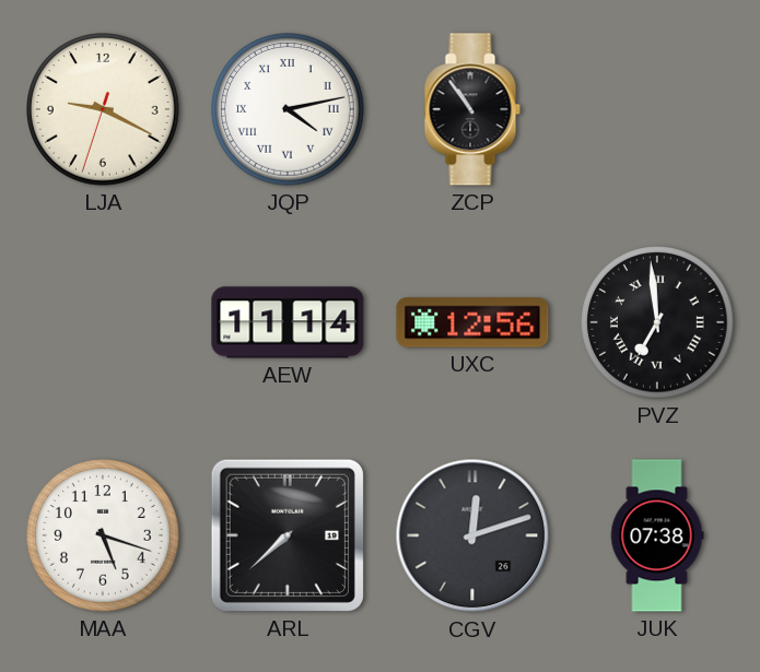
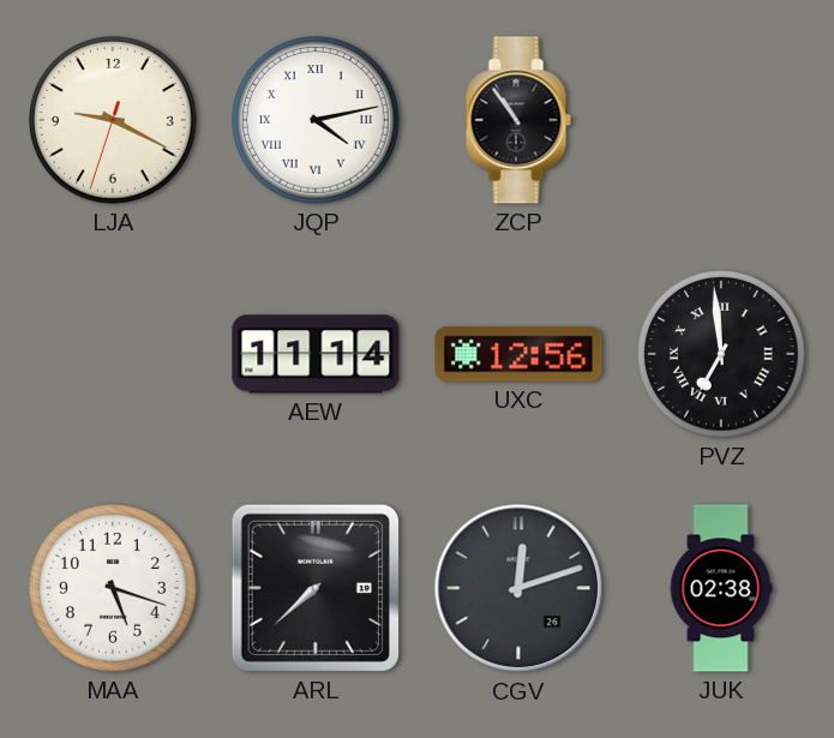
JUK: 07:38 -> 02:38
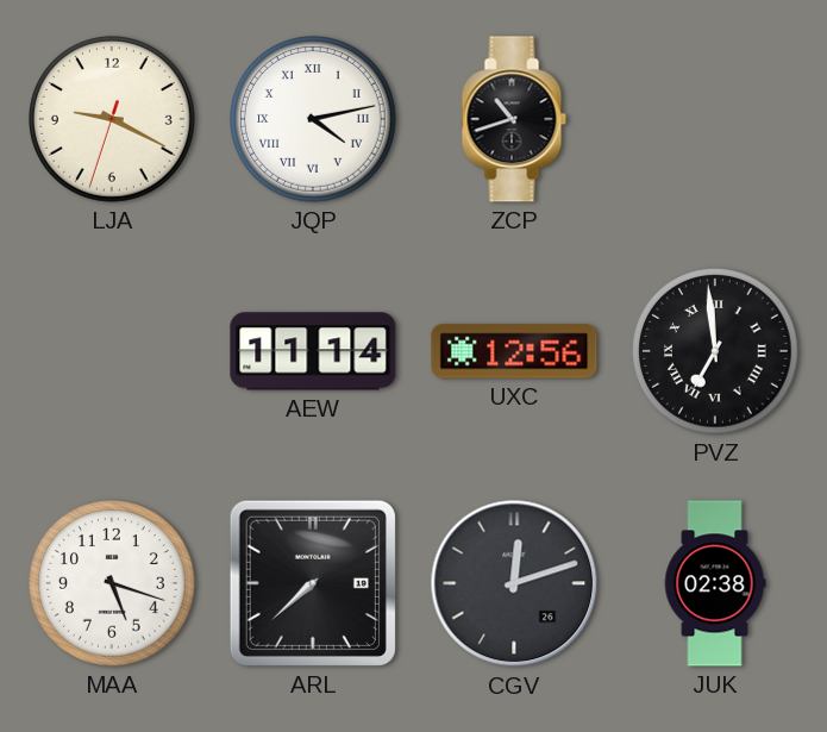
ZCP: 10:54 -> 10:42
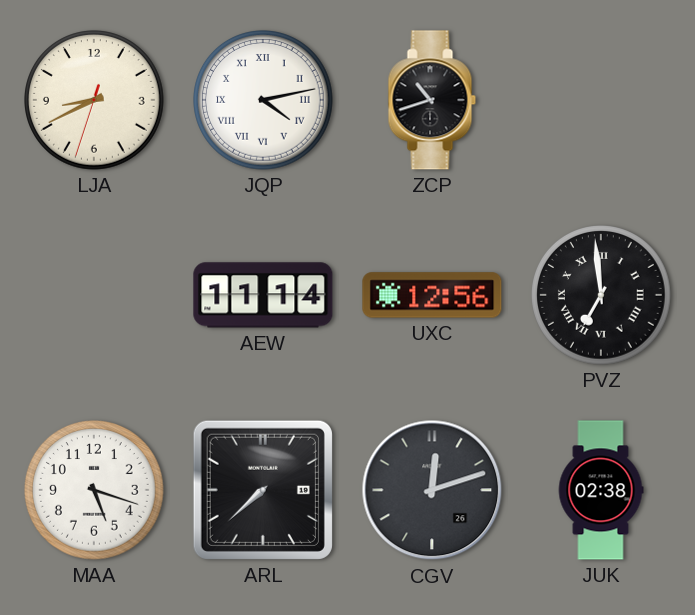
LJA: 9:19 -> 8:40
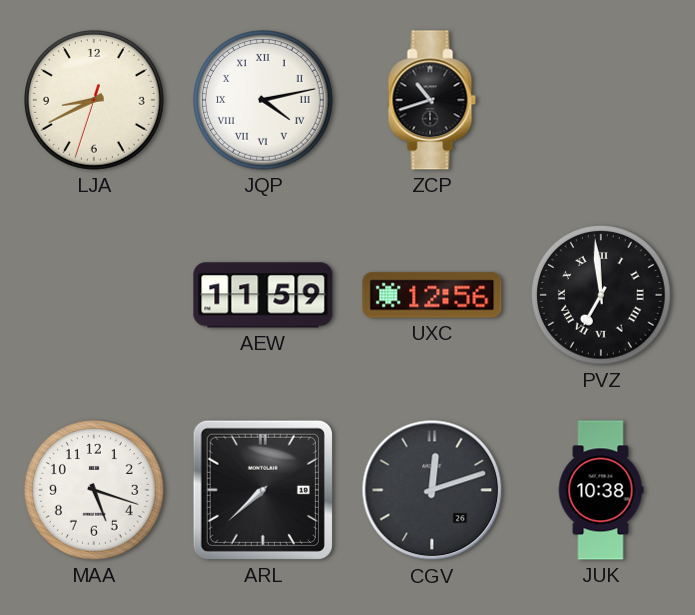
AEW: 11:14 -> 11:59
JUK: 02:38 -> 10:38
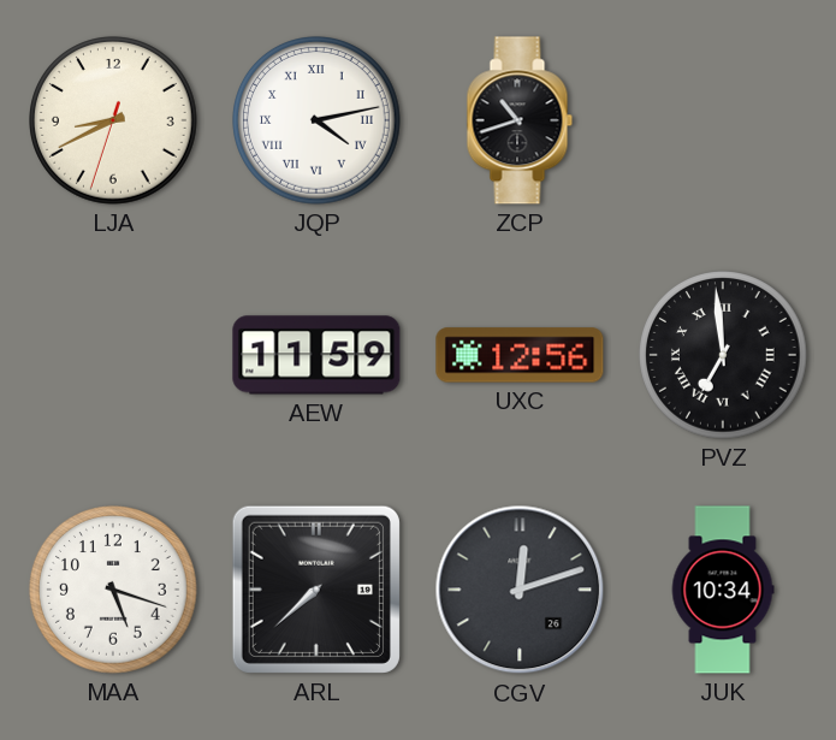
JUK: 10:38 -> 10:34
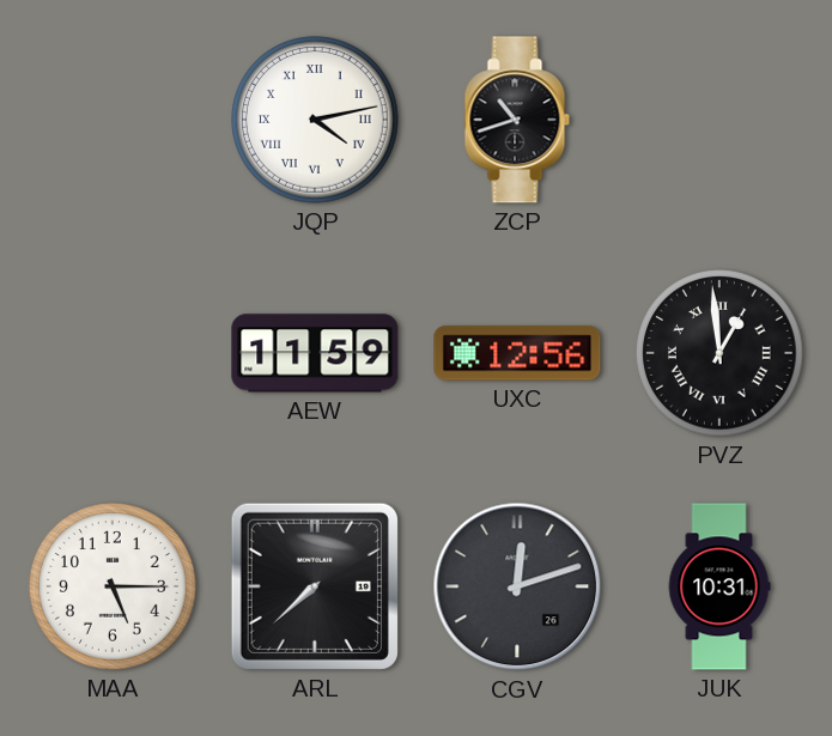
LJA: 8:40 -> none
PVZ: 6:59 -> 12:59
MAA: 5:18 -> 5:15
JUK: 10:34 -> 10:31
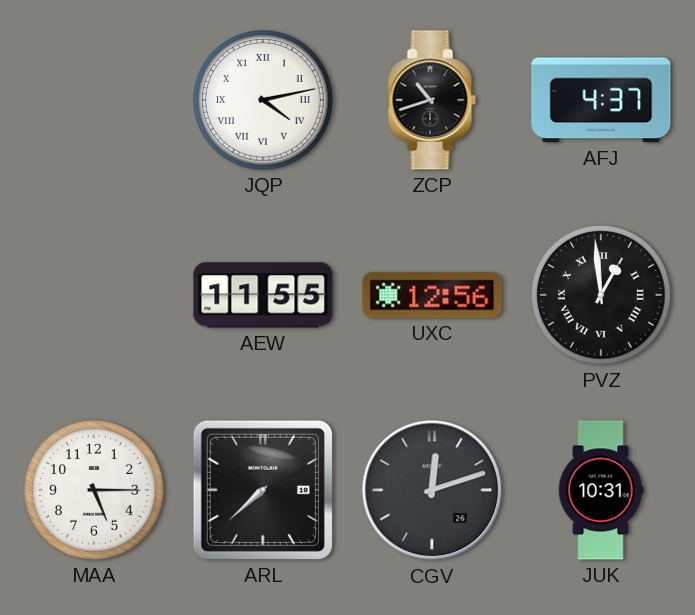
AFJ: none -> 4:37
AEW: 11:59 -> 11:55
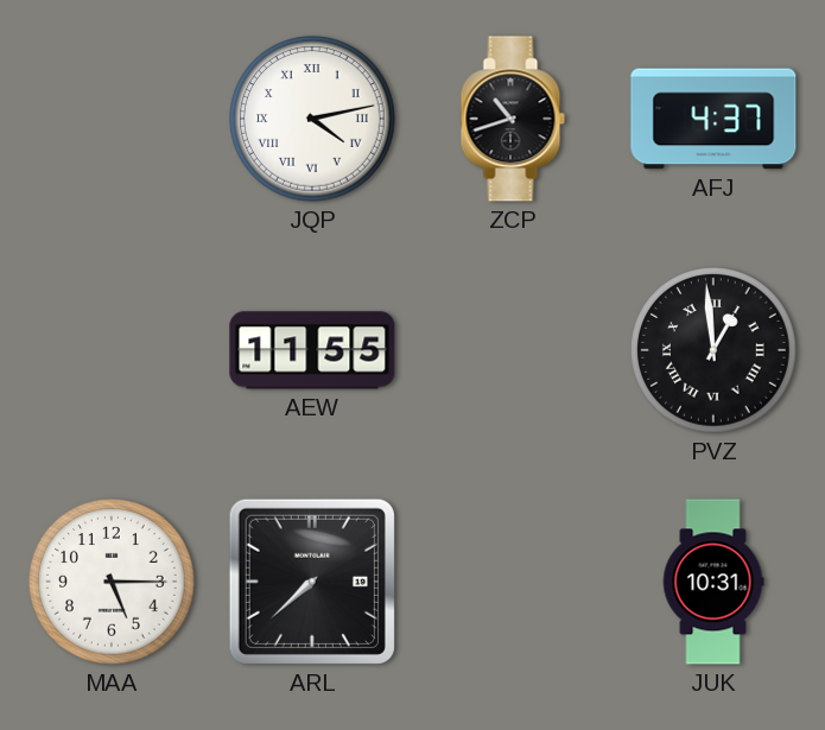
UXC: 12:56 -> none
CGV: 12:12 -> none
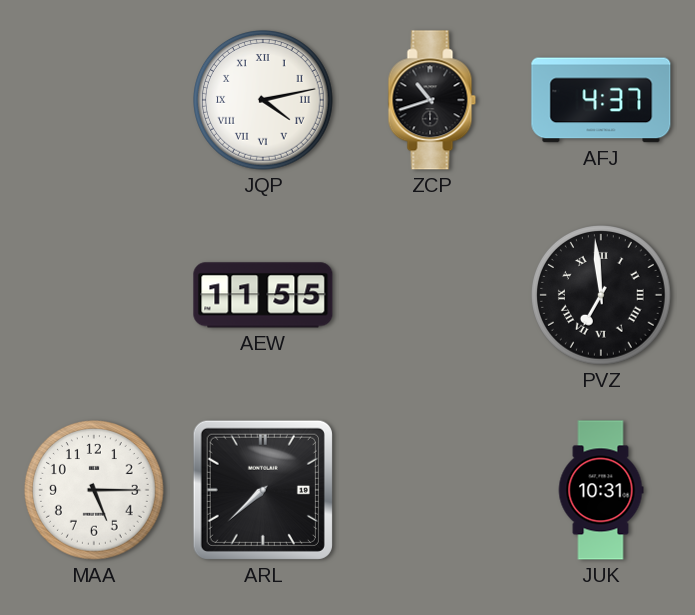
PVZ: 12:59 -> 6:59
